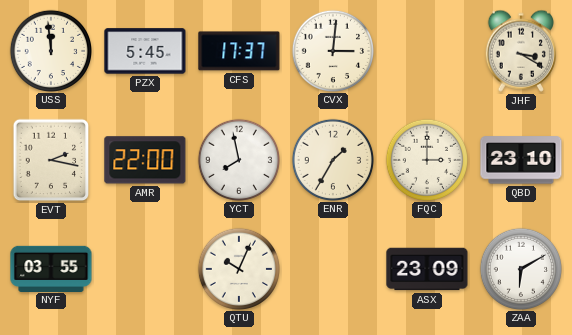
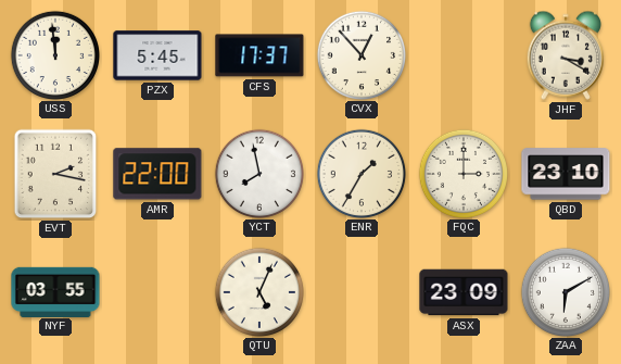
CVX: 3:01 -> 12:53
QTU: 10:04 -> 5:04
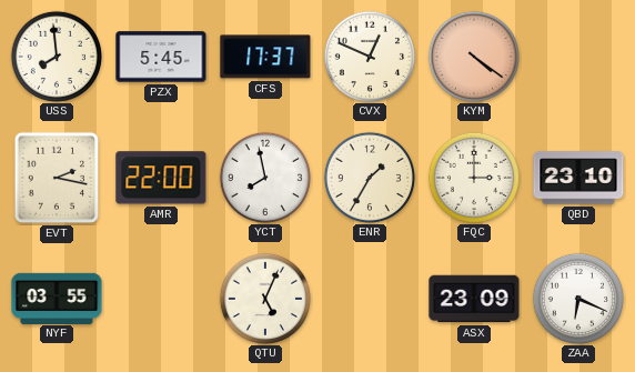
USS: 11:59 -> 7:59
CVX: 12:53 -> 12:49
KYM: none -> 4:21
JHF: 3:20 -> none
ZAA: 6:10 -> 6:19
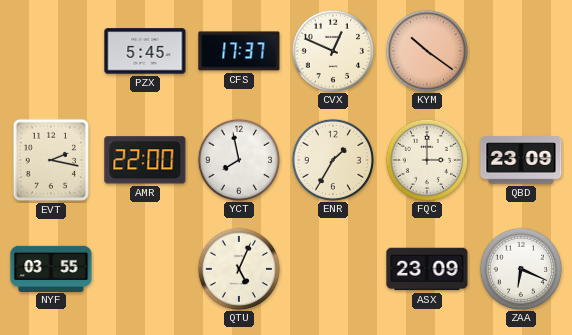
USS: 7:59 -> none
KYM: 4:21 -> 10:21
QBD: 23:10 -> 23:09
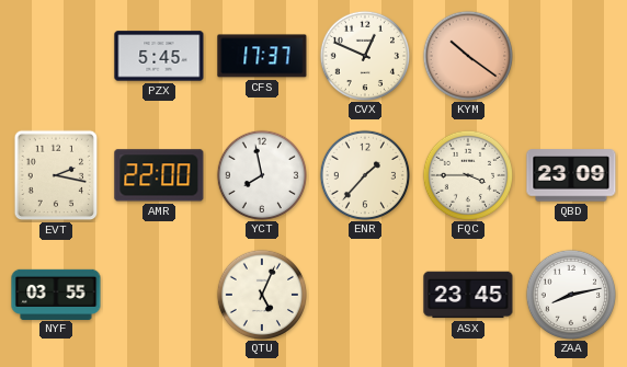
ENR: 1:35 -> 1:37
FQC: 3:00 -> 3:45
ASX: 23:09 -> 23:45
ZAA: 6:19 -> 8:13
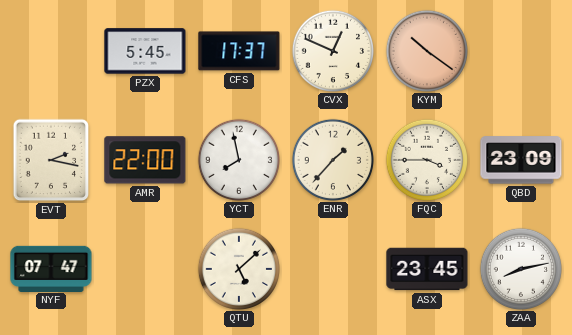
NYF: 03:55 -> 07:47
QTU: 5:04 -> 5:08
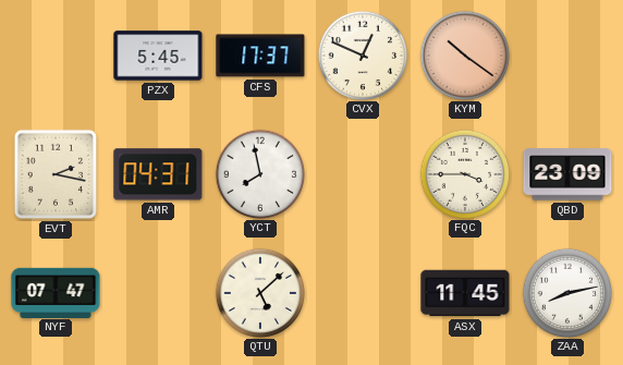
AMR: 22:00 -> 04:31
ENR: 1:37 -> none
ASX: 23:45 -> 11:45
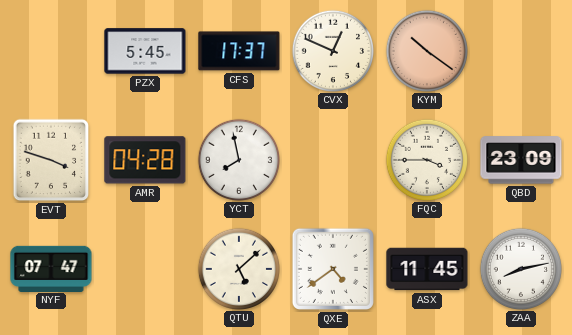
EVT: 2:17 -> 3:48
AMR: 04:31 -> 04:28
QXE: none -> 4:39
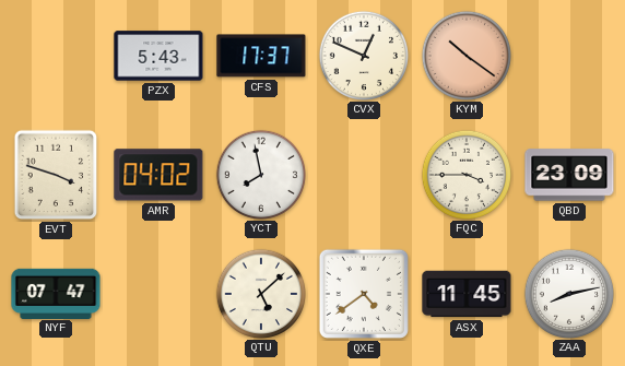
PZX: 5:45 -> 5:43
AMR: 04:28 -> 04:02
